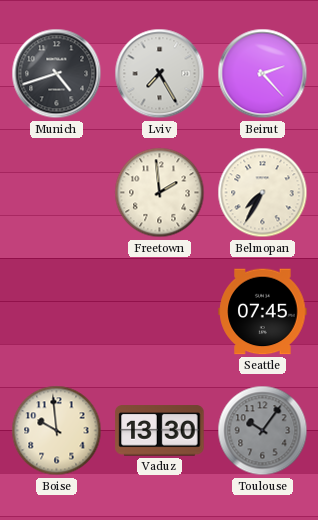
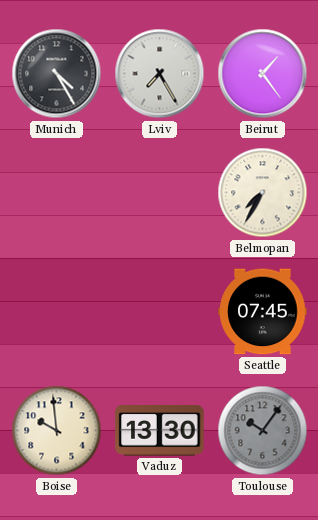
Munich: 4:42 -> 4:25
Beirut: 2:23 -> 1:24
Freetown: 1:59 -> none
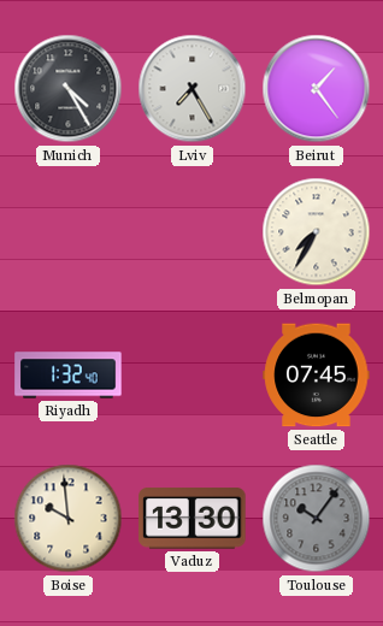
Riyadh: none -> 1:32
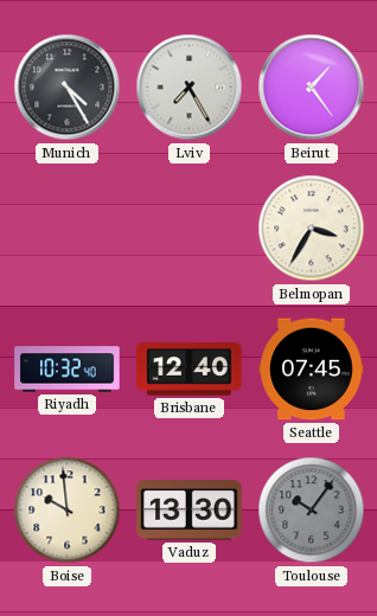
Belmopan: 7:35 -> 3:35
Riyadh: 1:32 -> 10:32
Brisbane: none -> 12:40
